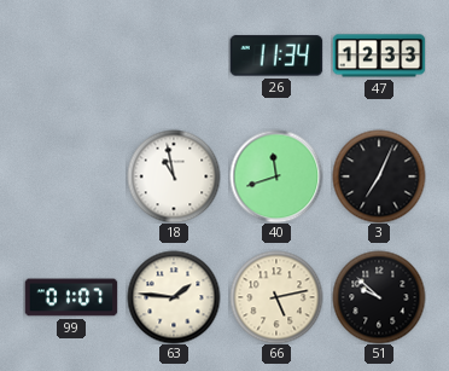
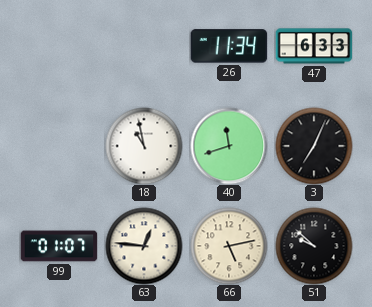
47: 12:33 -> 6:33
63: 1:46 -> 12:46
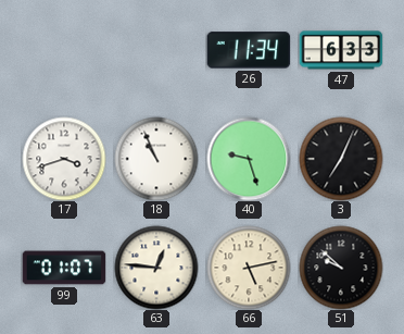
17: none -> 3:42
18: 10:58 -> 10:56
40: 11:42 -> 9:27
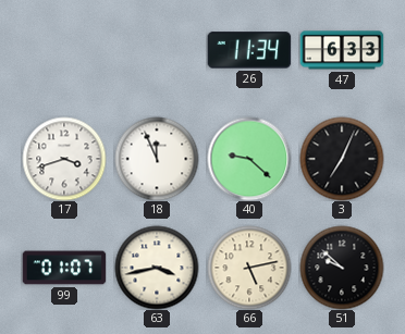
18: 10:56 -> 11:56
40: 9:27 -> 9:22
63: 12:46 -> 3:43
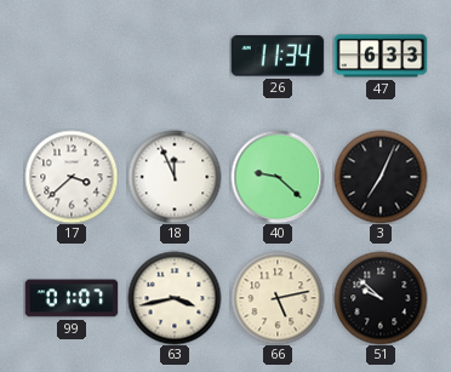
17: 3:42 -> 3:38
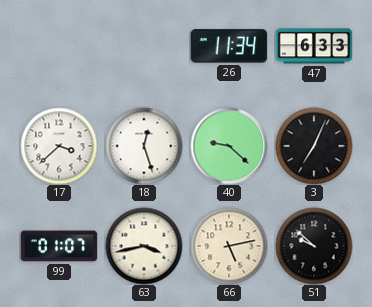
18: 11:56 -> 12:27
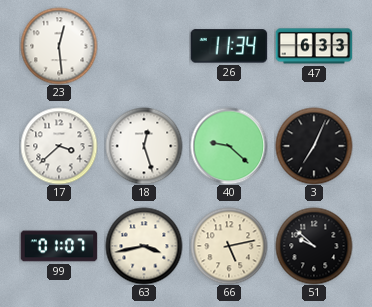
23: none -> 12:29
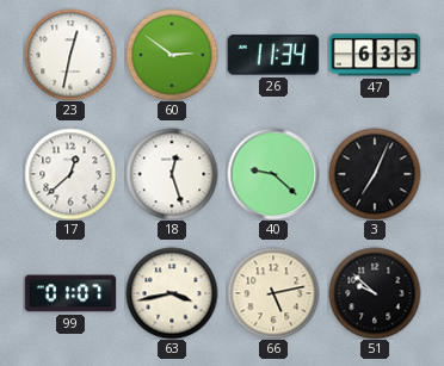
23: 12:29 -> 12:32
60: none -> 2:51
17: 3:38 -> 12:38
